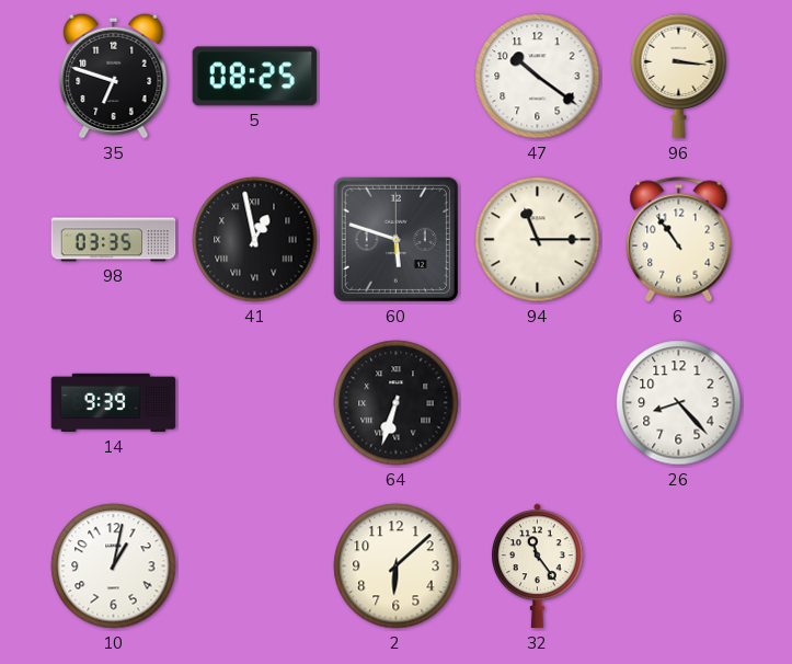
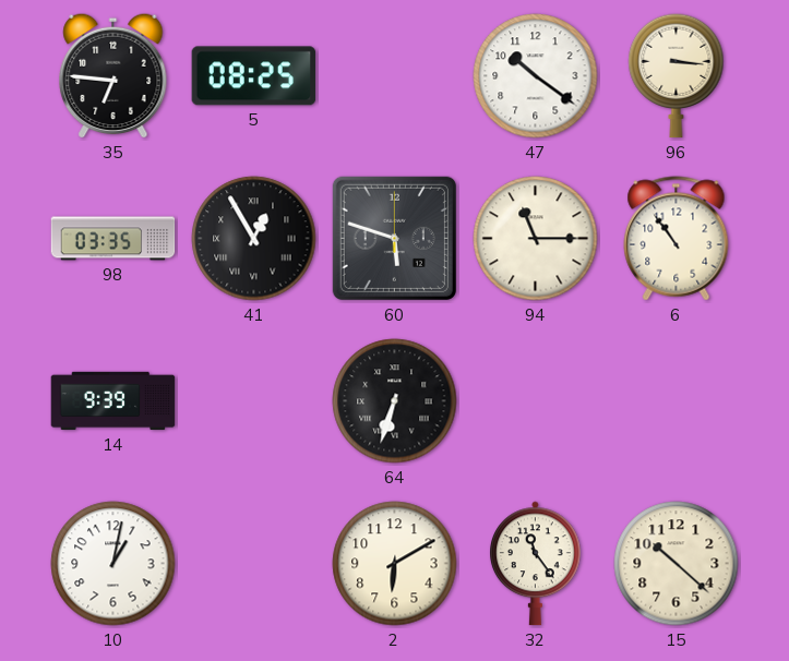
35: 6:48 -> 6:46
41: 12:58 -> 12:55
26: 8:23 -> none
2: 6:08 -> 6:10
15: none -> 10:22
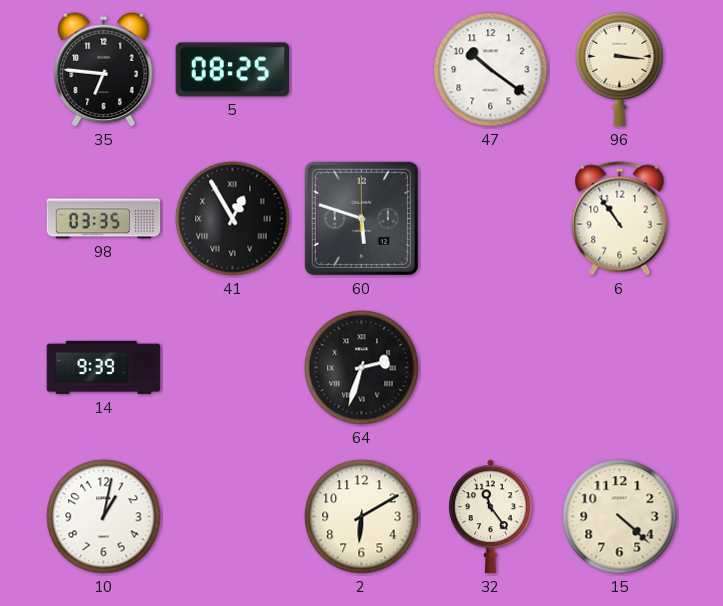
94: 11:15 -> none
64: 6:33 -> 2:33
15: 10:22 -> 4:22
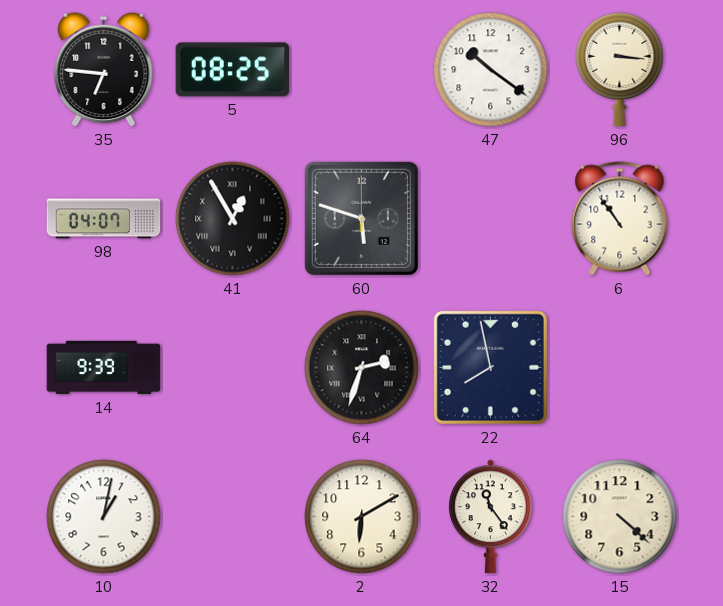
98: 03:35 -> 04:07
22: none -> 7:58
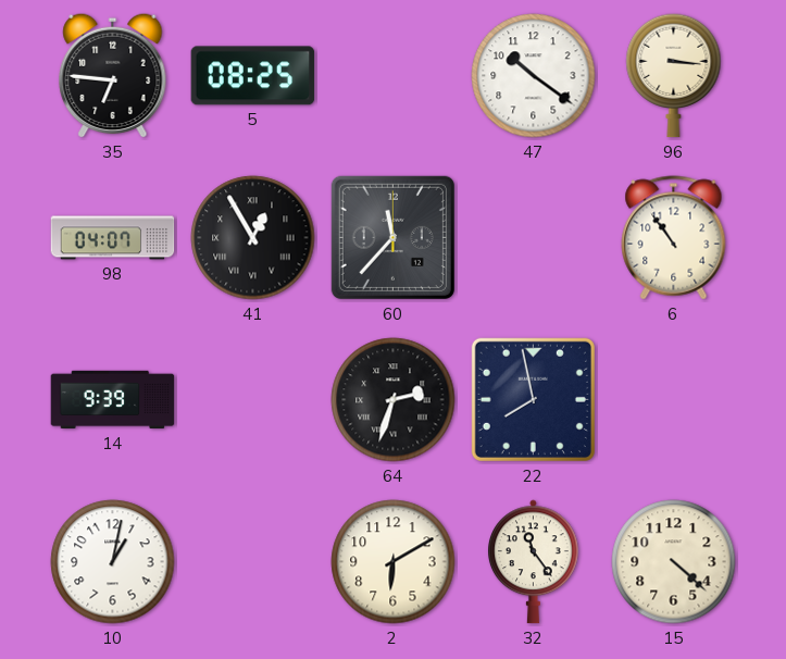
60: 5:48 -> 11:37
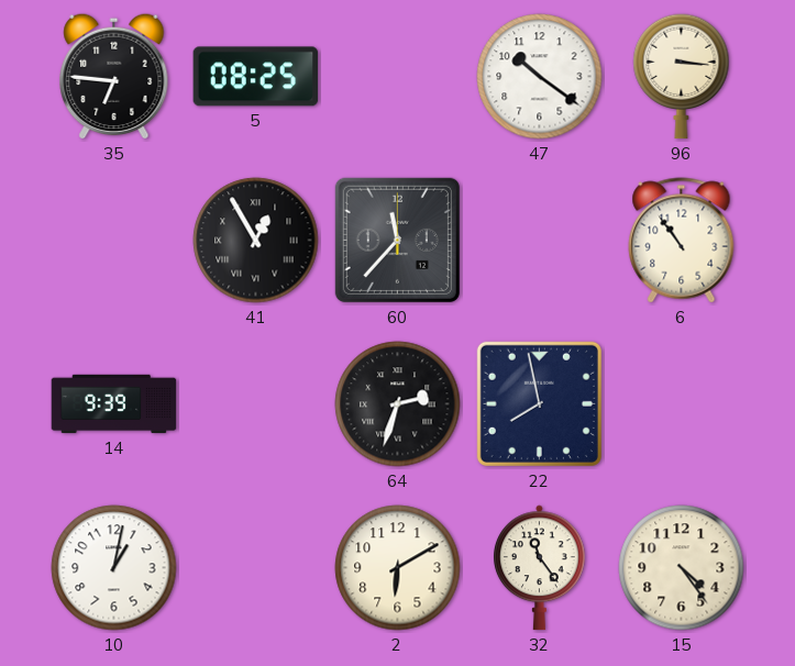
98: 04:07 -> none
15: 4:22 -> 4:24
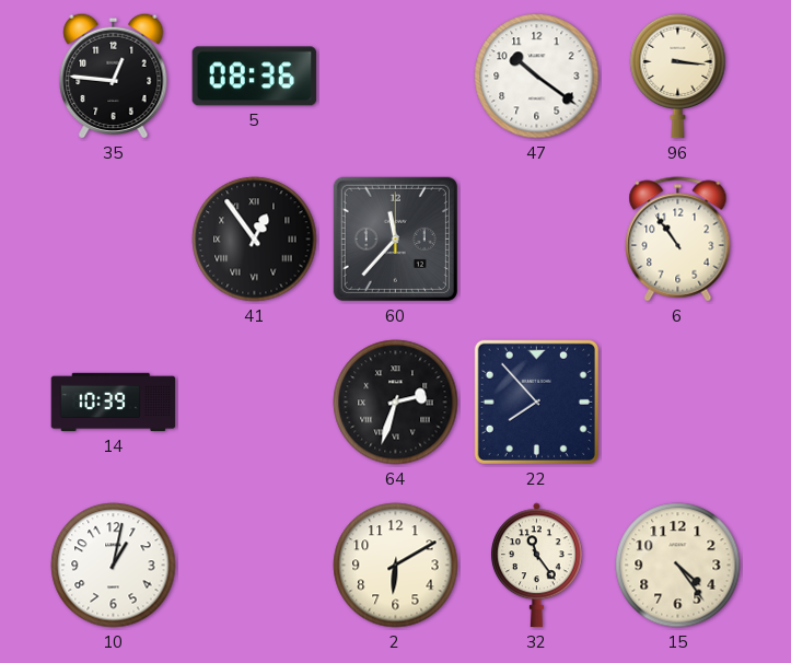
35: 6:46 -> 12:46
5: 08:25 -> 08:36
41: 12:55 -> 12:54
14: 9:39 -> 10:39
22: 7:58 -> 7:53
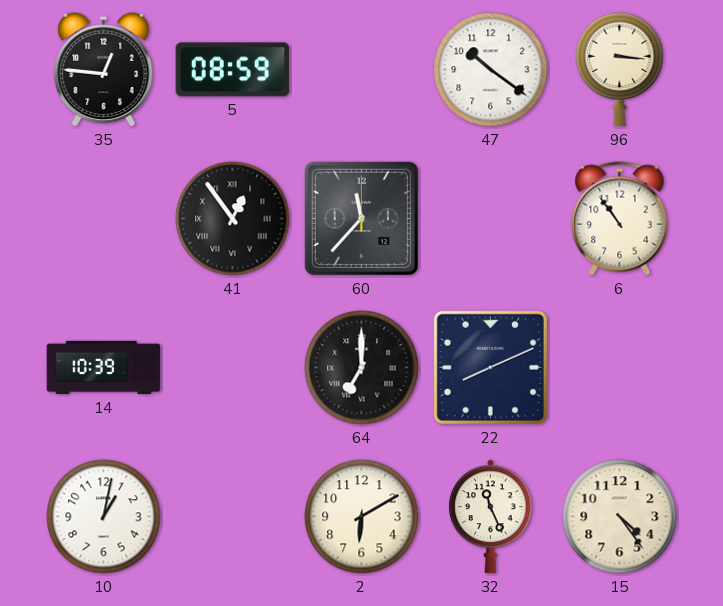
5: 08:36 -> 08:59
64: 2:33 -> 7:00
22: 7:53 -> 8:11
32: 11:24 -> 11:26
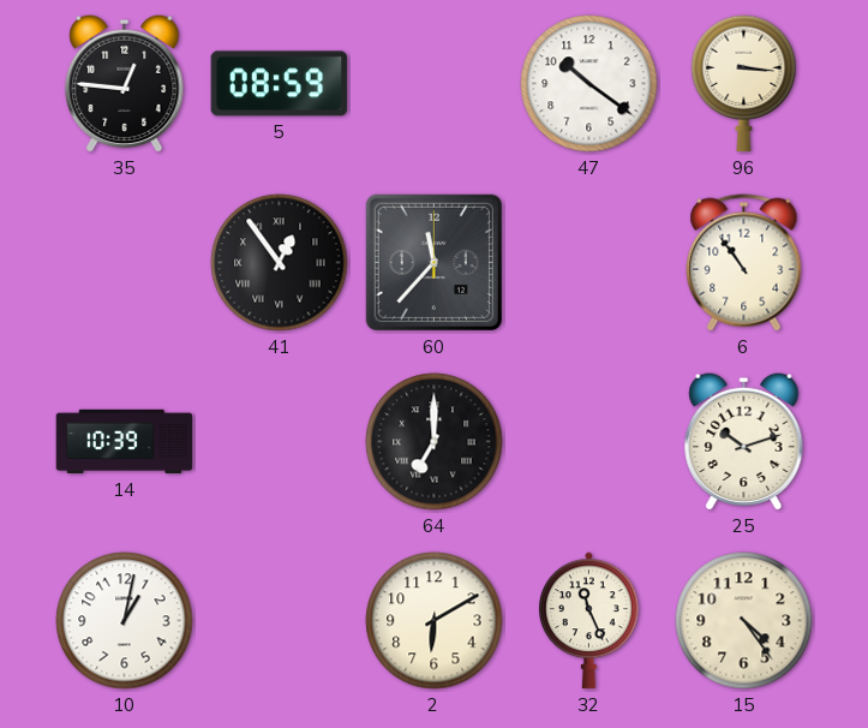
22: 8:11 -> none
25: none -> 10:12
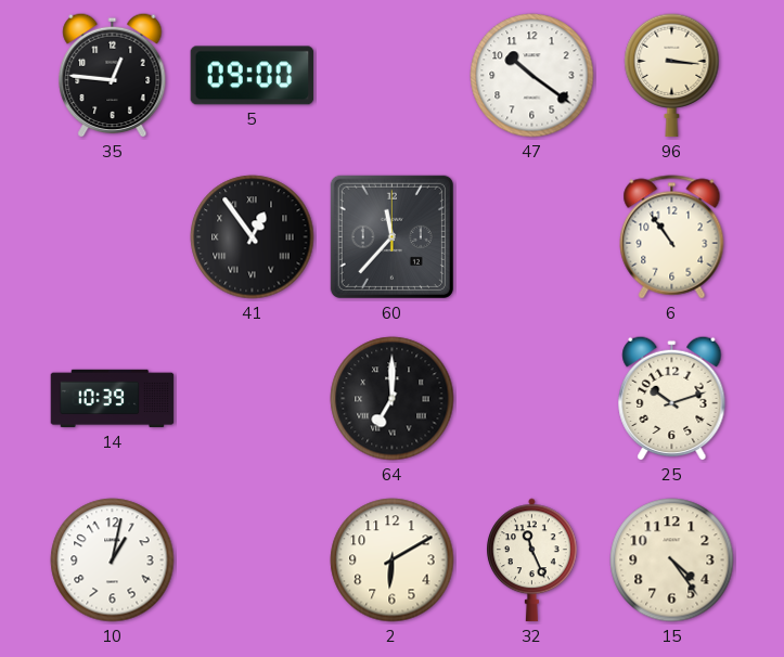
5: 08:59 -> 09:00
